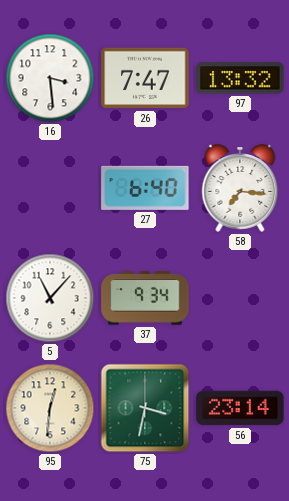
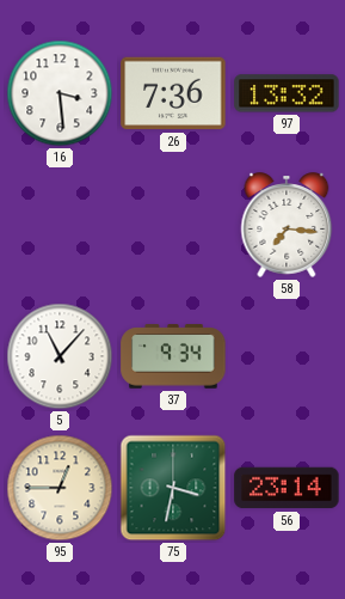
26: 7:47 -> 7:36
27: 6:40 -> none
95: 12:31 -> 12:45
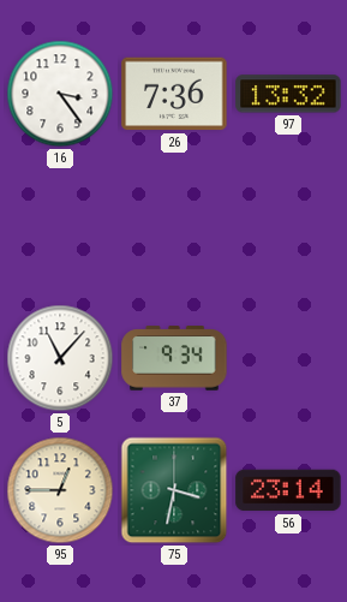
16: 3:29 -> 3:24
58: 7:16 -> none
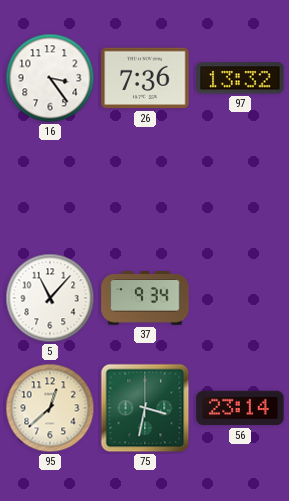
95: 12:45 -> 12:38
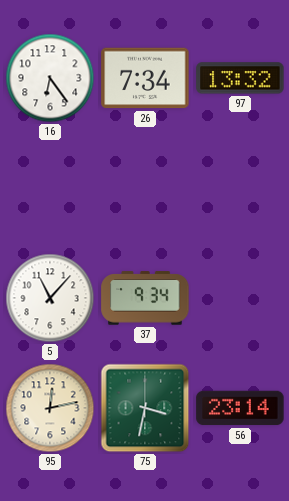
16: 3:24 -> 6:24
26: 7:36 -> 7:34
95: 12:38 -> 12:13
